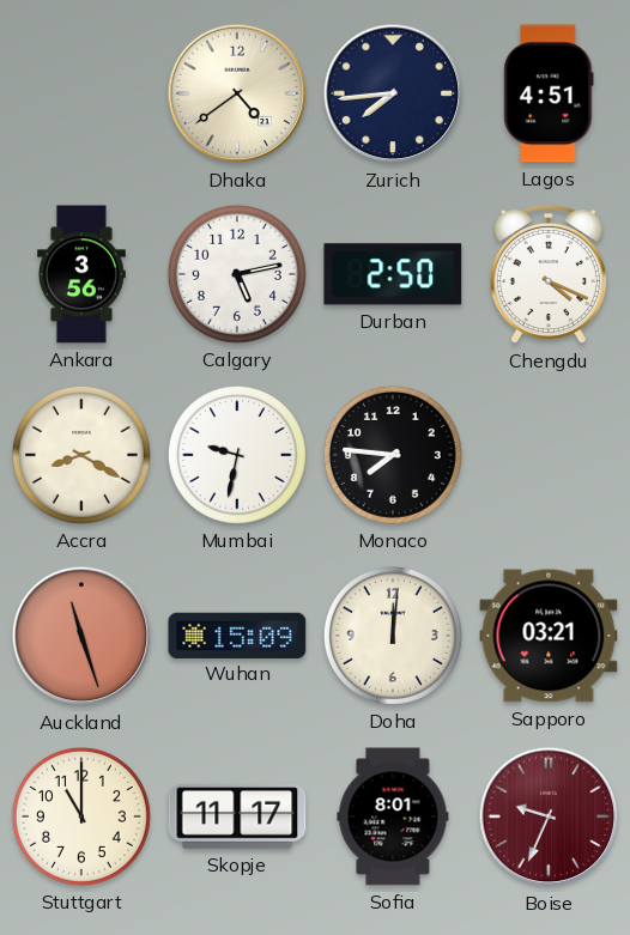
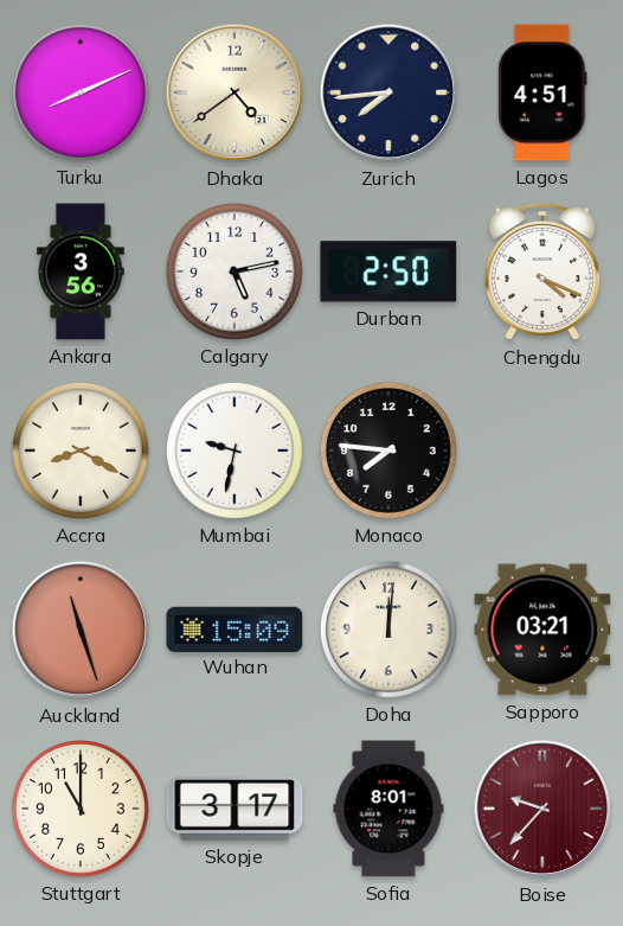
Turku: none -> 8:11
Skopje: 11:17 -> 3:17
Boise: 9:34 -> 9:37
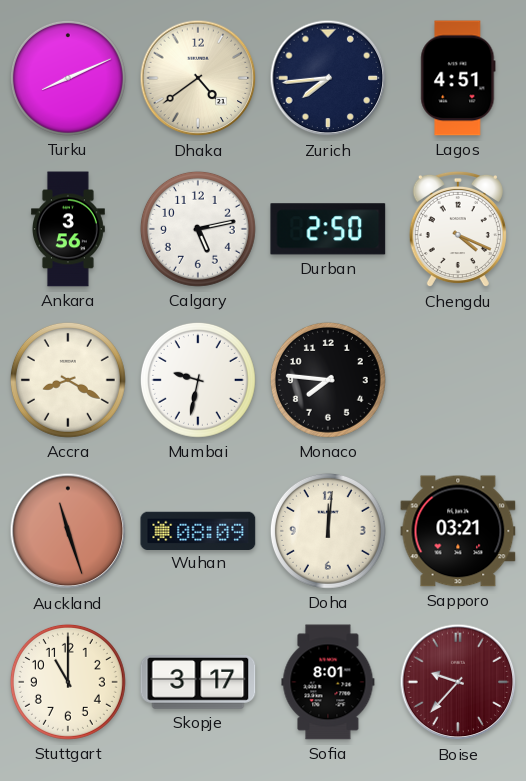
Wuhan: 15:09 -> 08:09
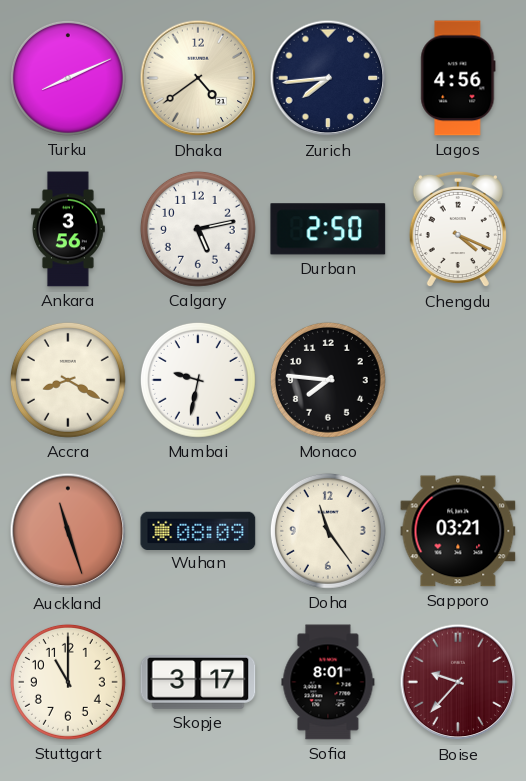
Lagos: 4:51 -> 4:56
Doha: 12:01 -> 11:24
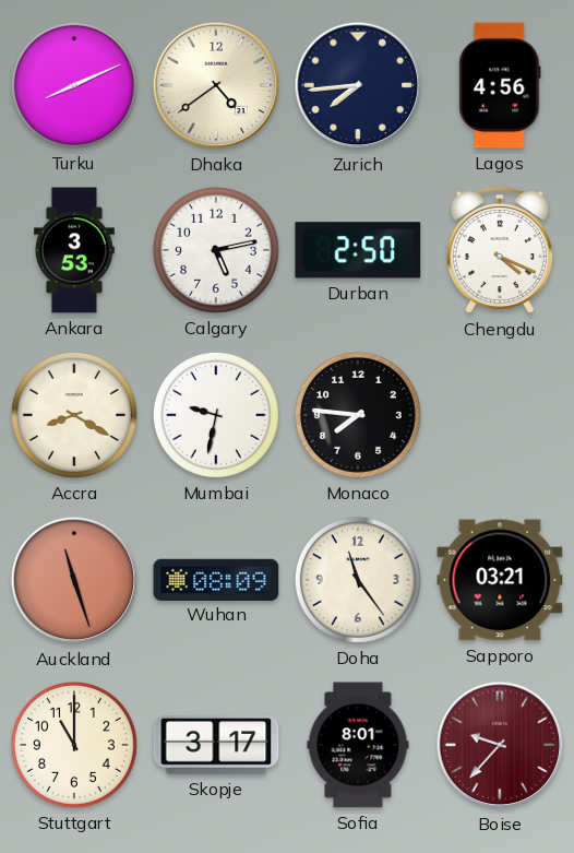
Ankara: 3:56 -> 3:53
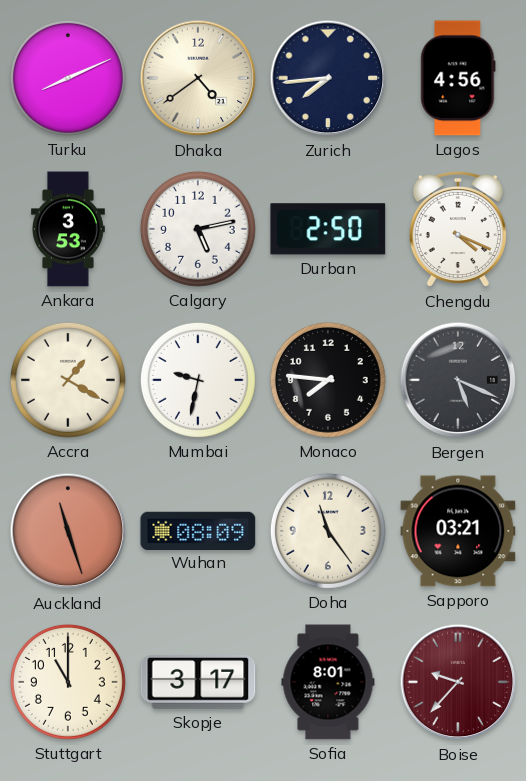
Accra: 8:20 -> 1:20
Bergen: none -> 5:19
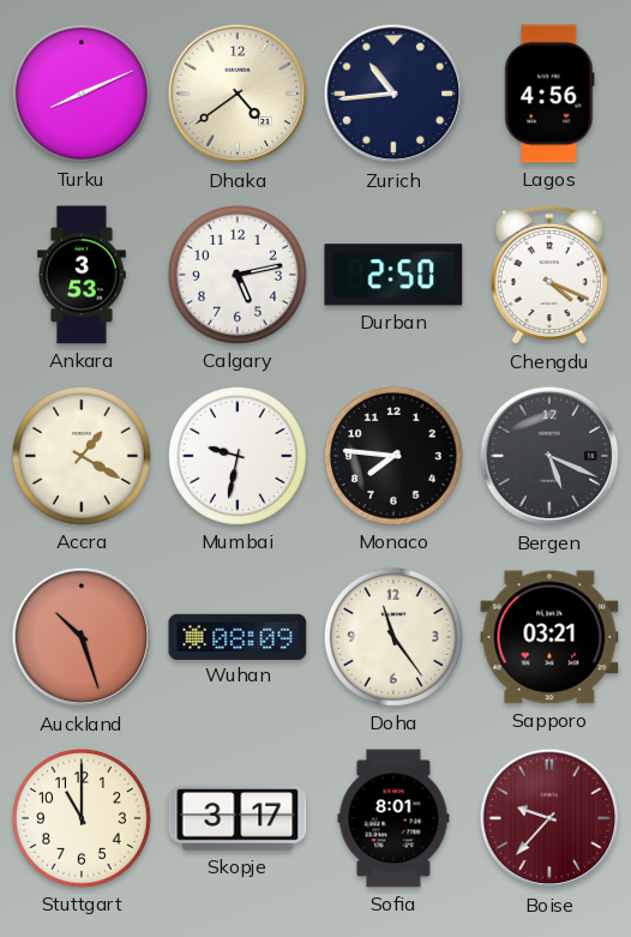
Zurich: 7:44 -> 10:44
Auckland: 11:27 -> 10:27
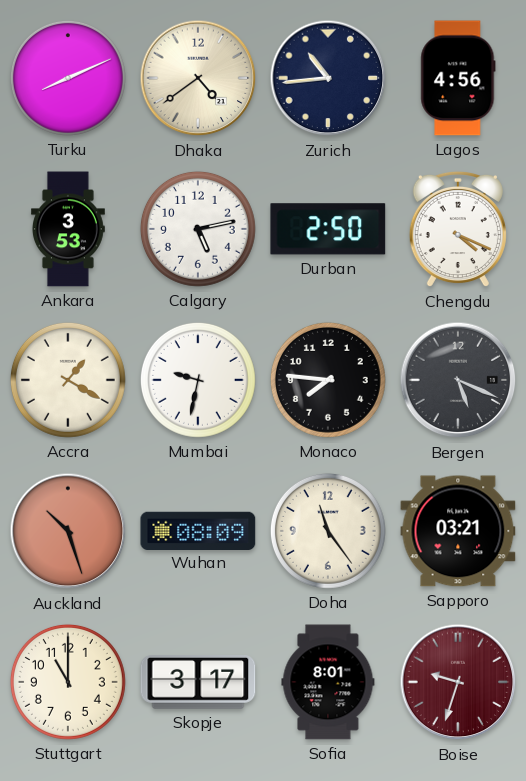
Boise: 9:37 -> 9:33
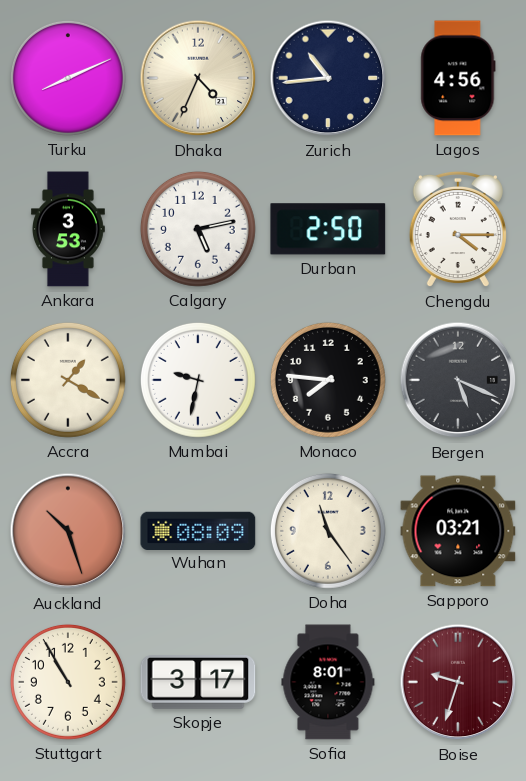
Dhaka: 4:39 -> 4:34
Chengdu: 4:19 -> 4:15
Stuttgart: 11:00 -> 10:55
